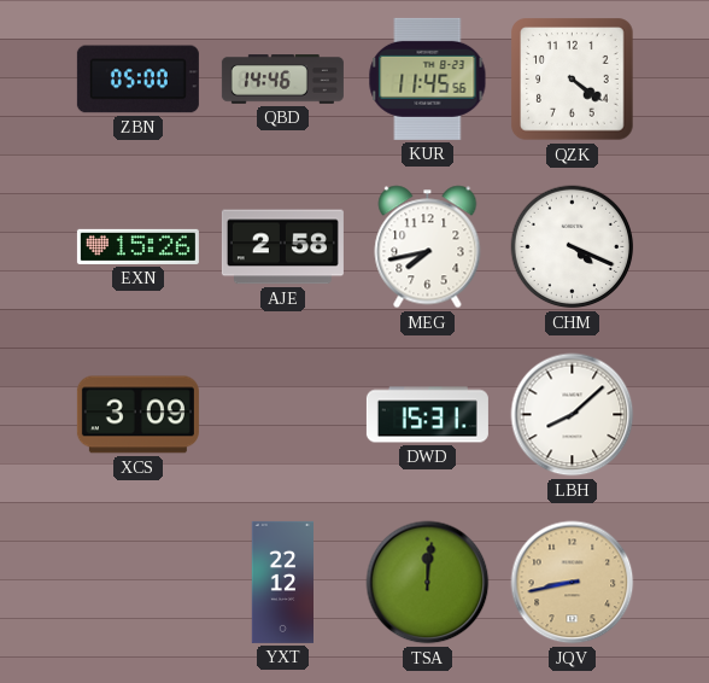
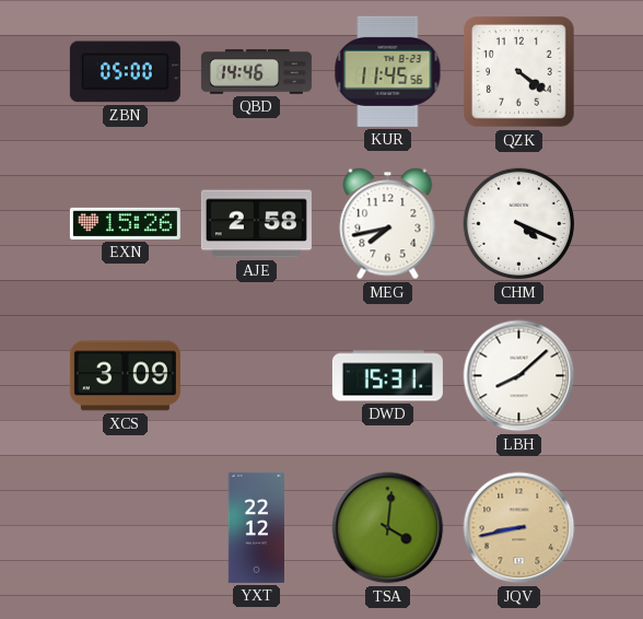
TSA: 12:01 -> 4:01
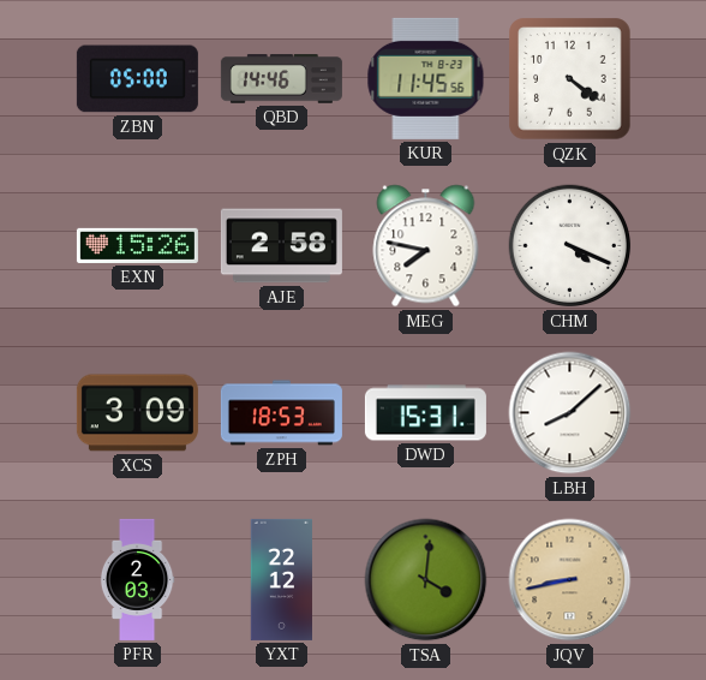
MEG: 7:43 -> 7:47
ZPH: none -> 18:53
PFR: none -> 2:03
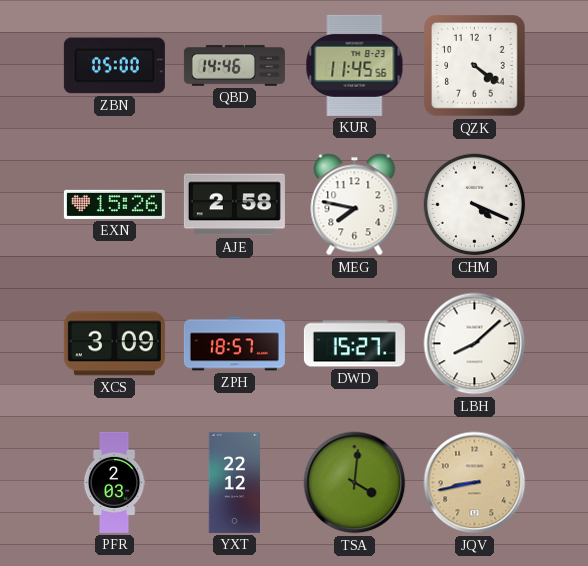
ZPH: 18:53 -> 18:57
DWD: 15:31 -> 15:27
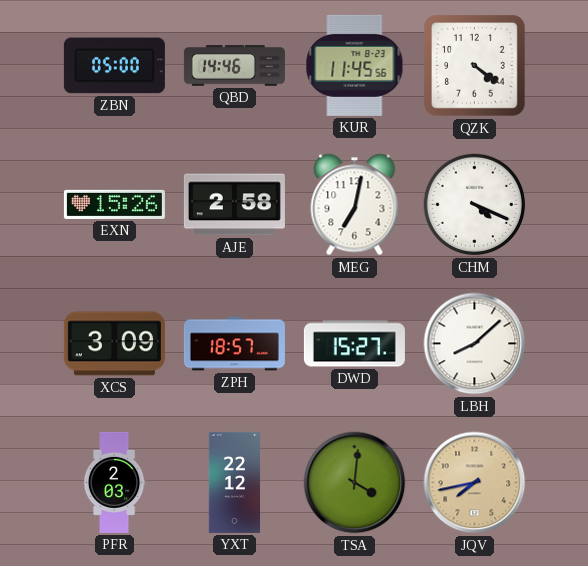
MEG: 7:47 -> 7:02
JQV: 8:43 -> 7:43
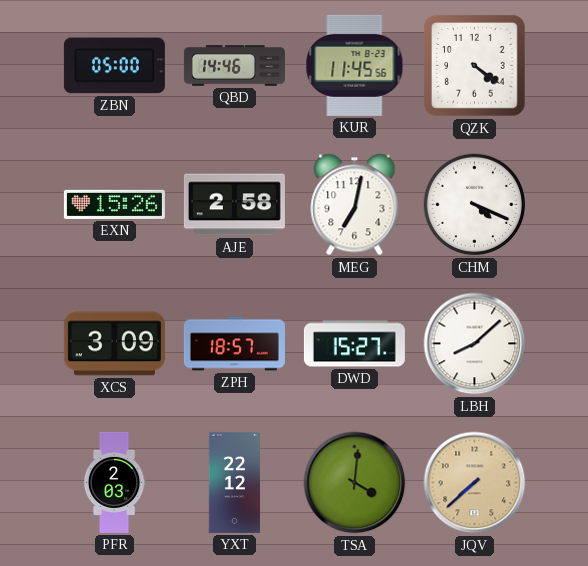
JQV: 7:43 -> 7:38
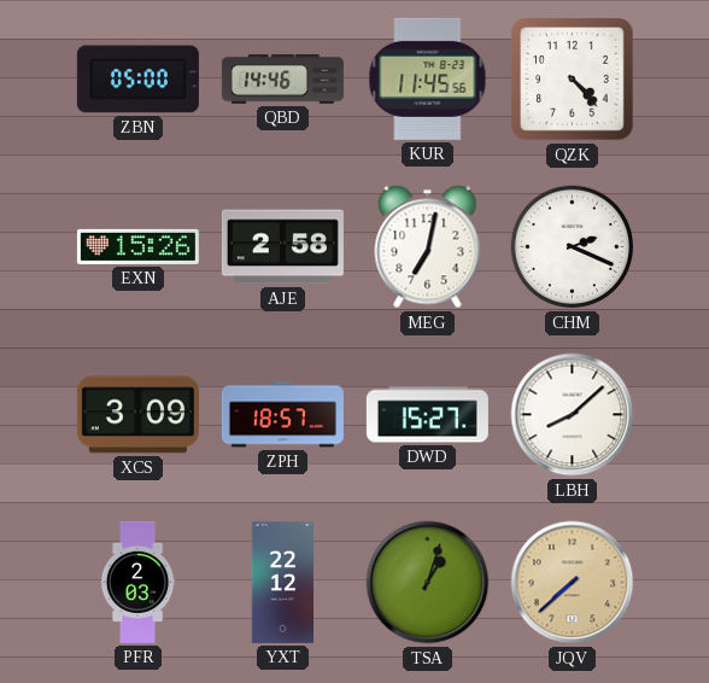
QZK: 4:21 -> 4:23
CHM: 4:19 -> 2:19
TSA: 4:01 -> 1:03
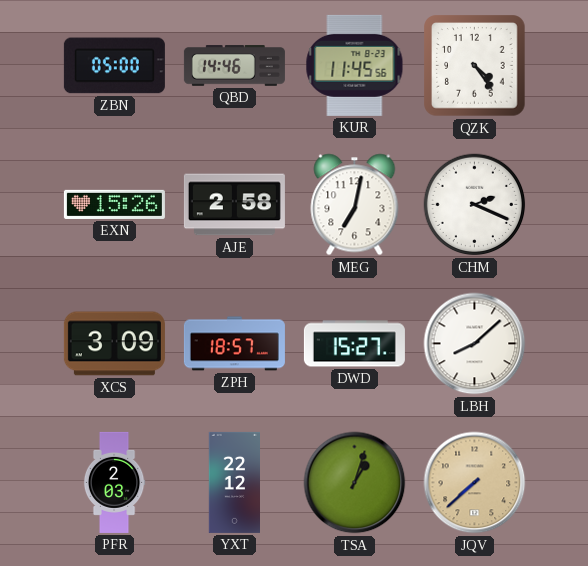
QZK: 4:23 -> 4:24
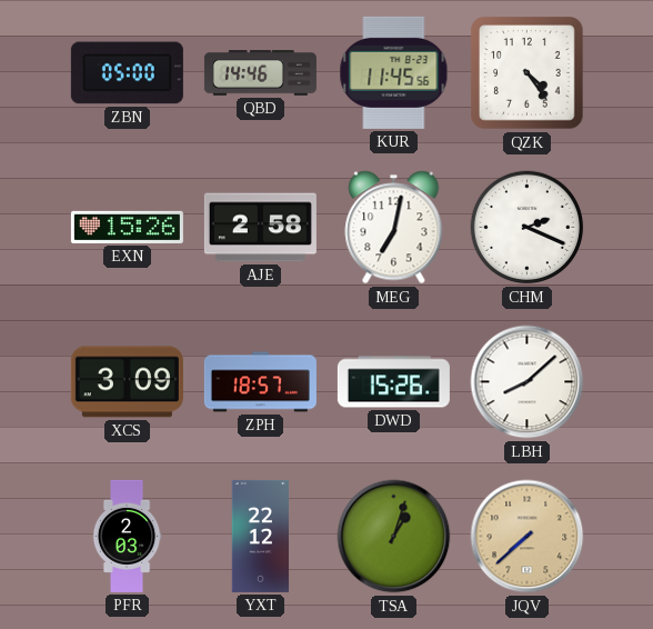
DWD: 15:27 -> 15:26
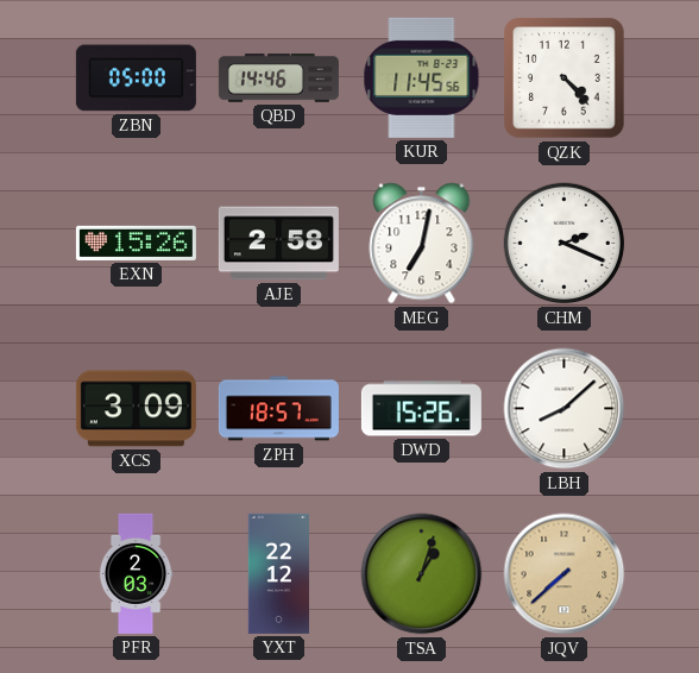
QZK: 4:24 -> 4:23
